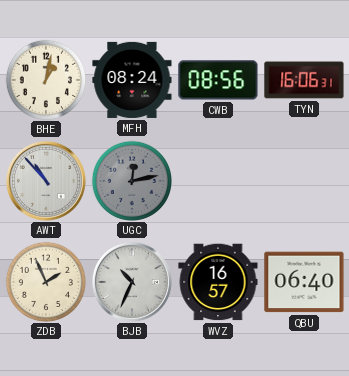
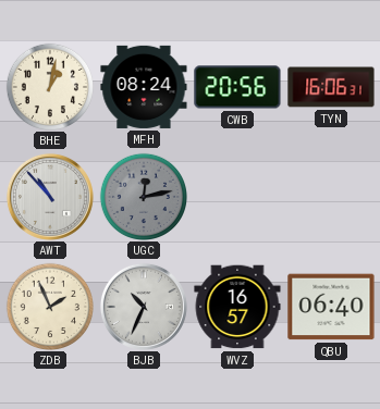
CWB: 08:56 -> 20:56
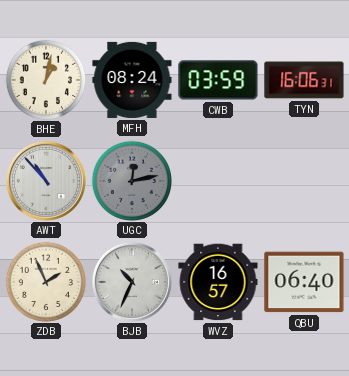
CWB: 20:56 -> 03:59
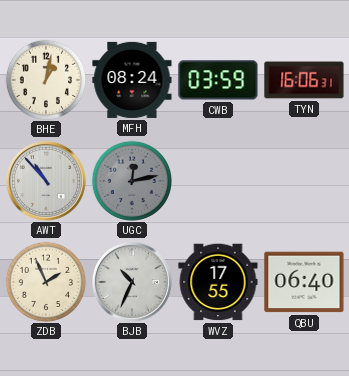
WVZ: 16:57 -> 17:55
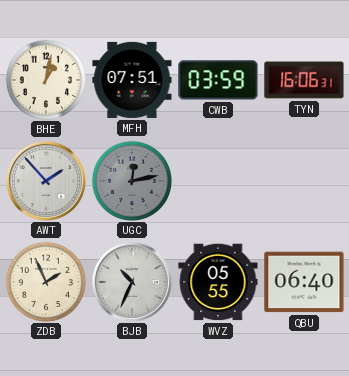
MFH: 08:24 -> 07:51
AWT: 10:53 -> 1:53
WVZ: 17:55 -> 05:55
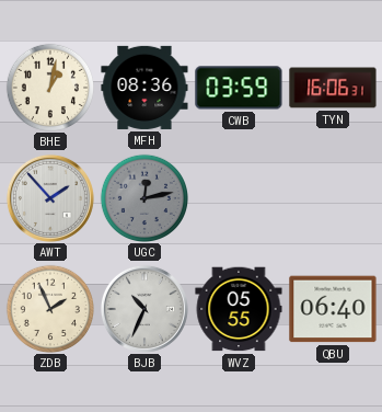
MFH: 07:51 -> 08:36
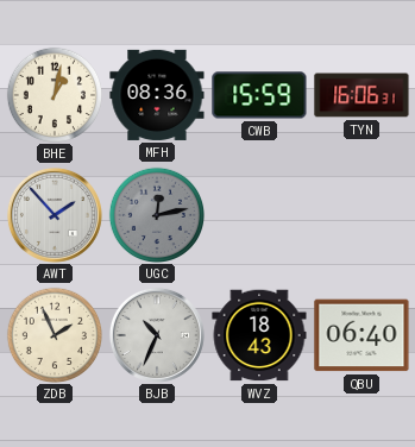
CWB: 03:59 -> 15:59
WVZ: 05:55 -> 18:43
